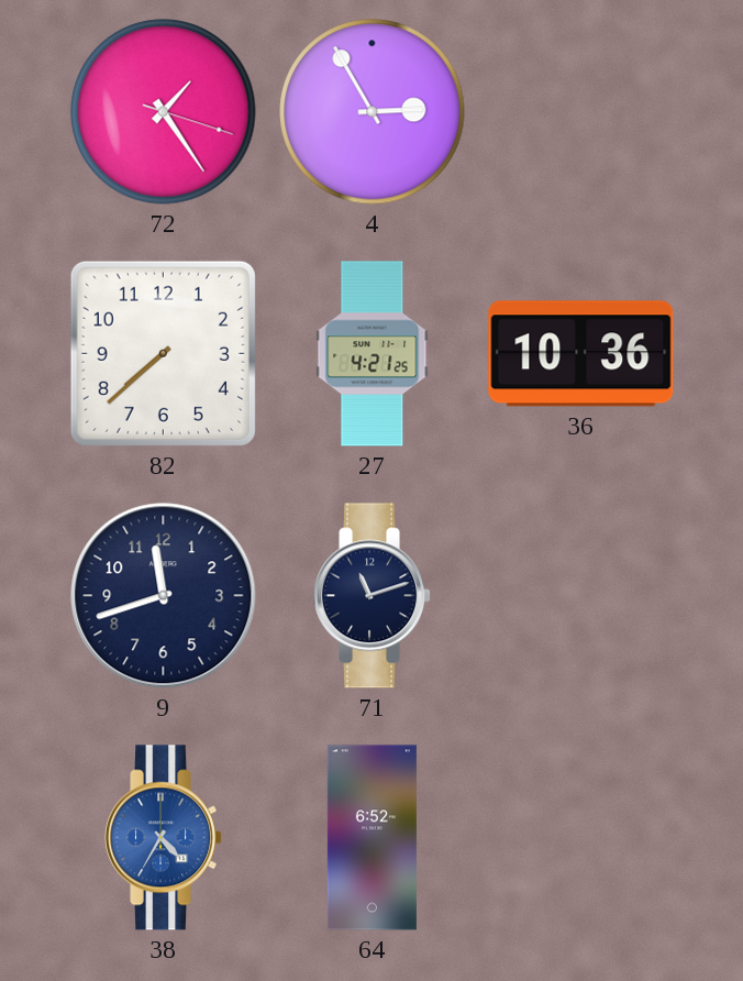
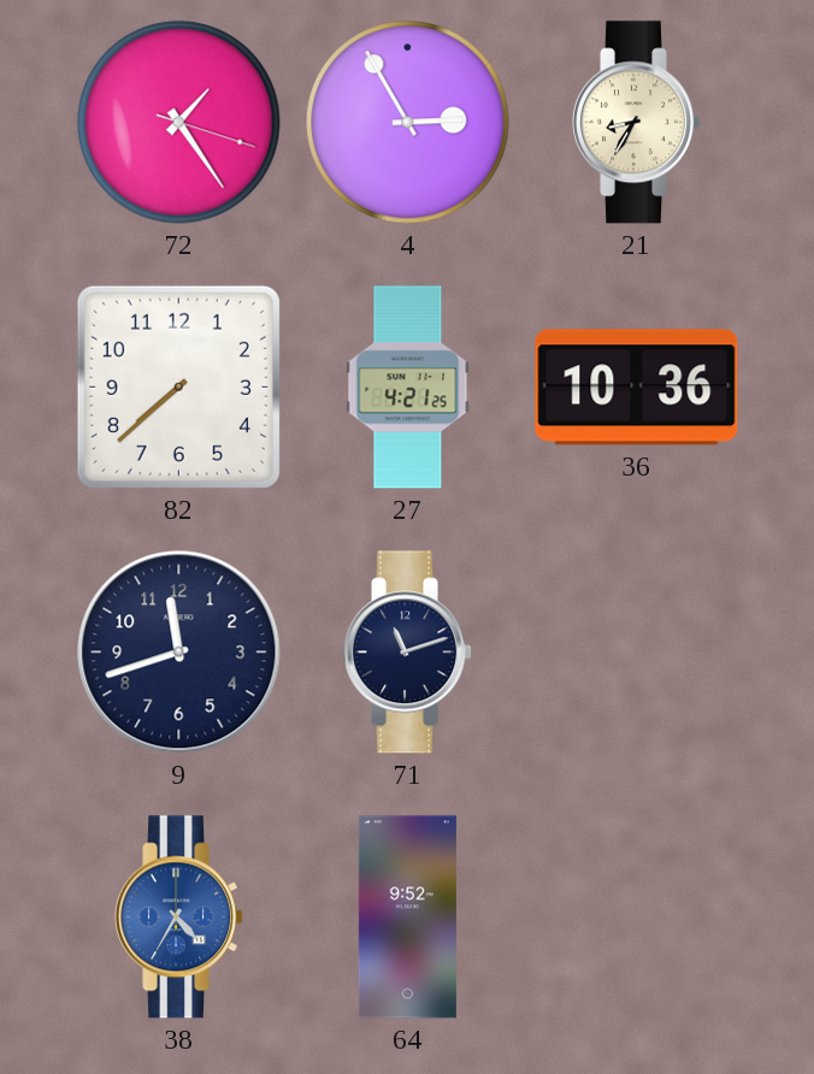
21: none -> 8:35
64: 6:52 -> 9:52
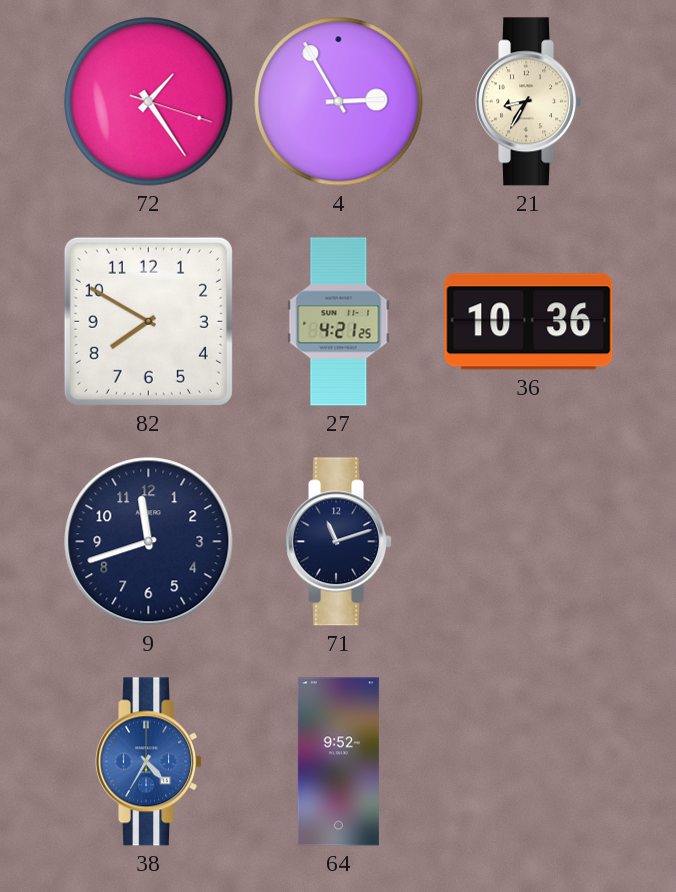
82: 7:38 -> 7:50
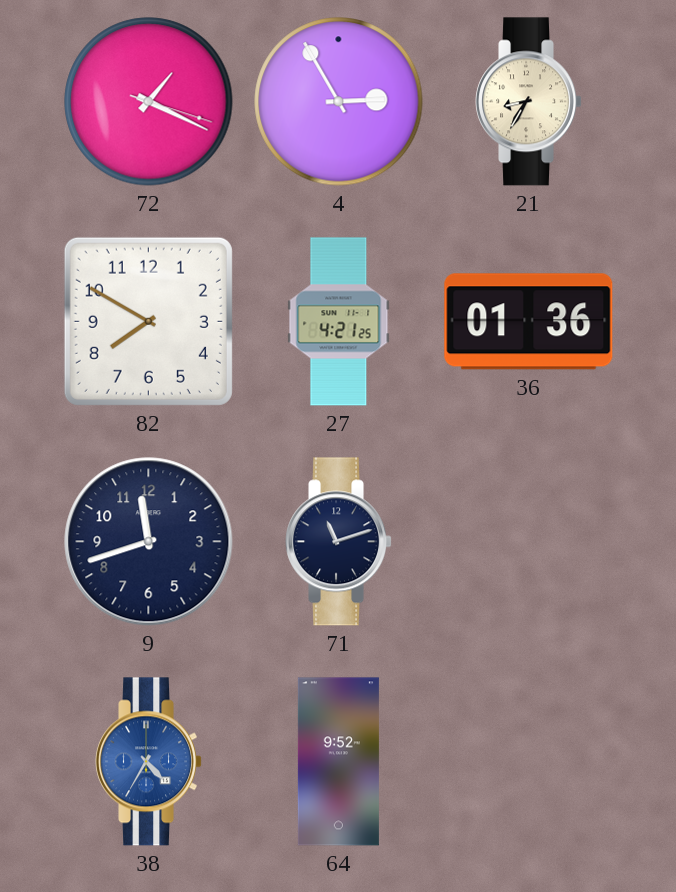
72: 1:24 -> 1:19
36: 10:36 -> 01:36
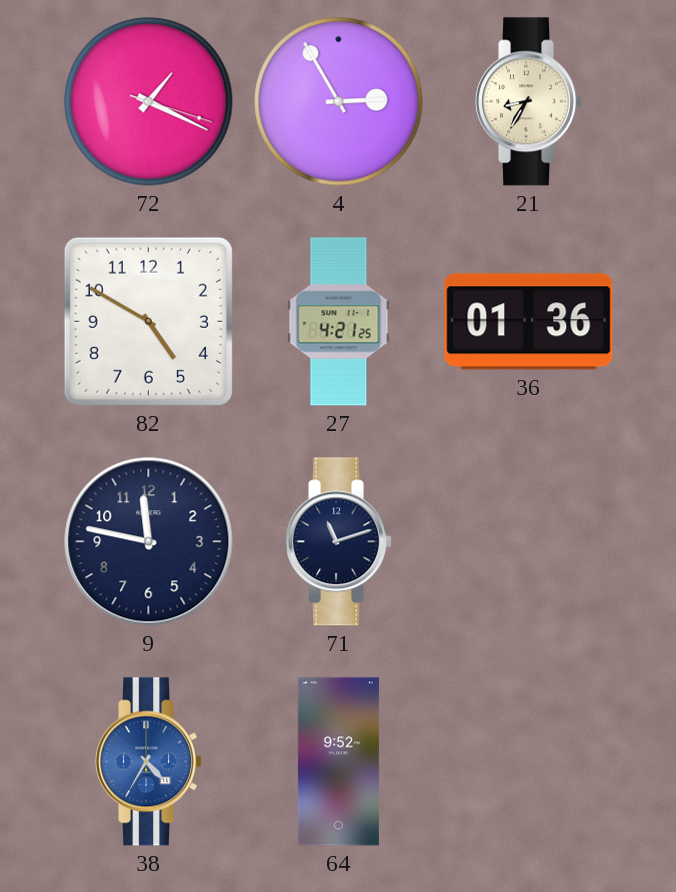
82: 7:50 -> 4:50
9: 11:42 -> 11:47
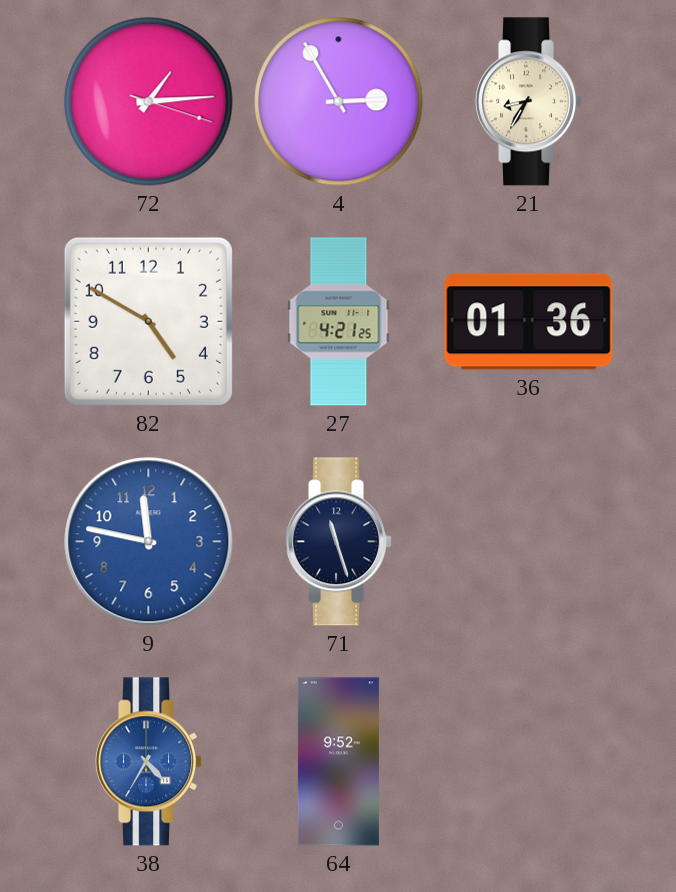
72: 1:19 -> 1:14
9 dial: navy -> blue
71: 11:12 -> 11:27
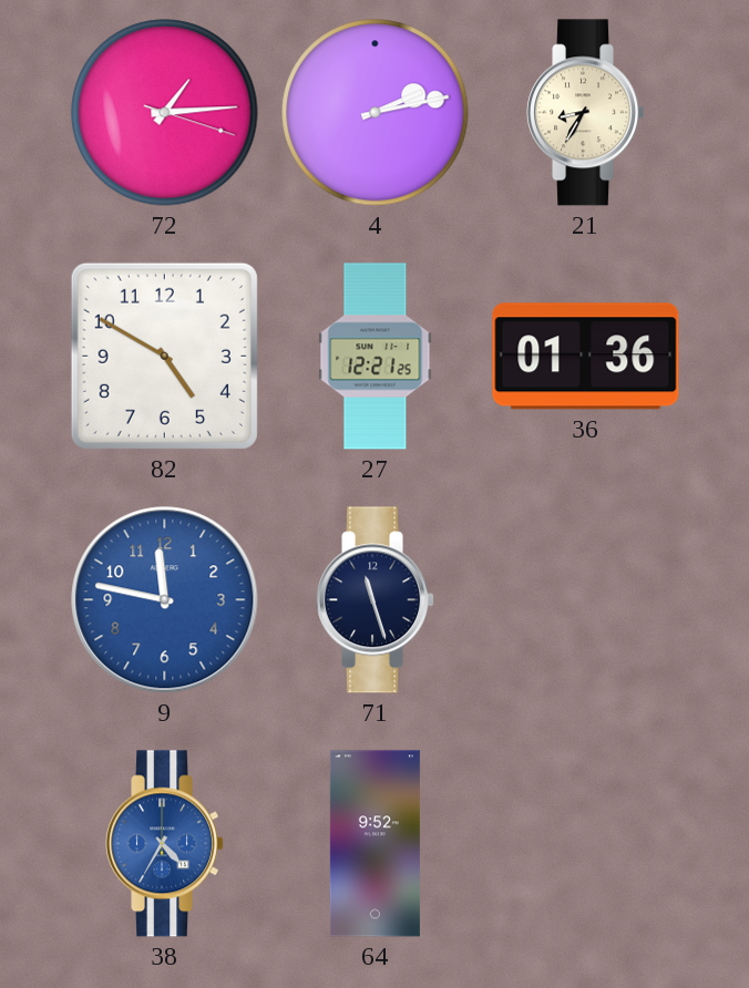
4: 2:55 -> 2:13
27: 4:21 -> 12:21
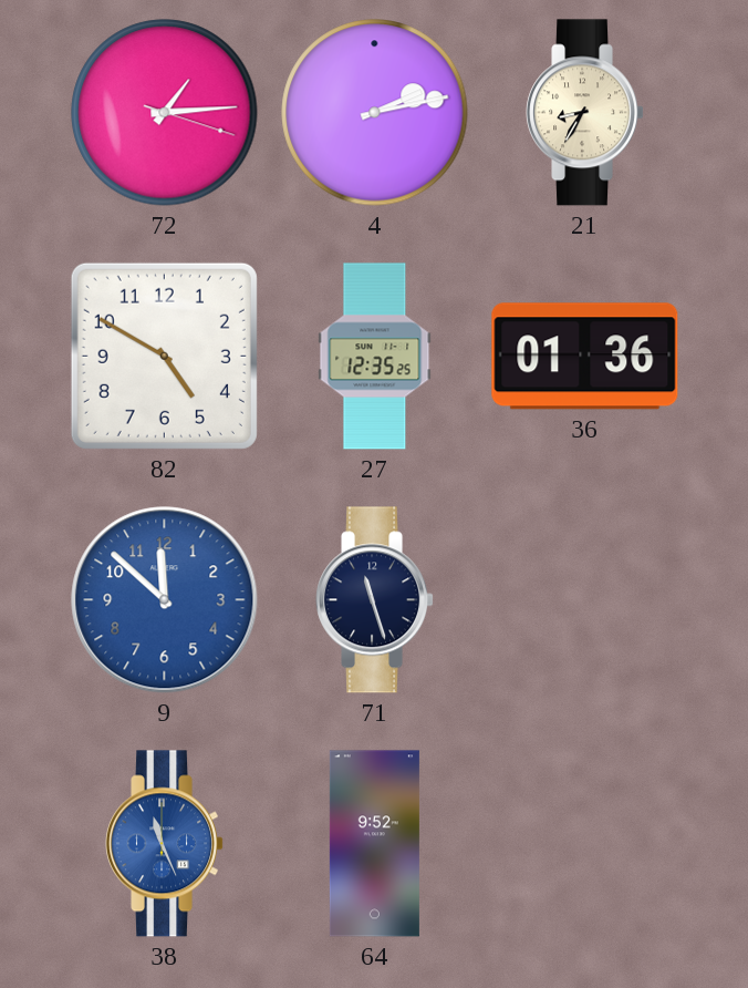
27: 12:21 -> 12:35
9: 11:47 -> 11:52
38: 4:35 -> 11:26
